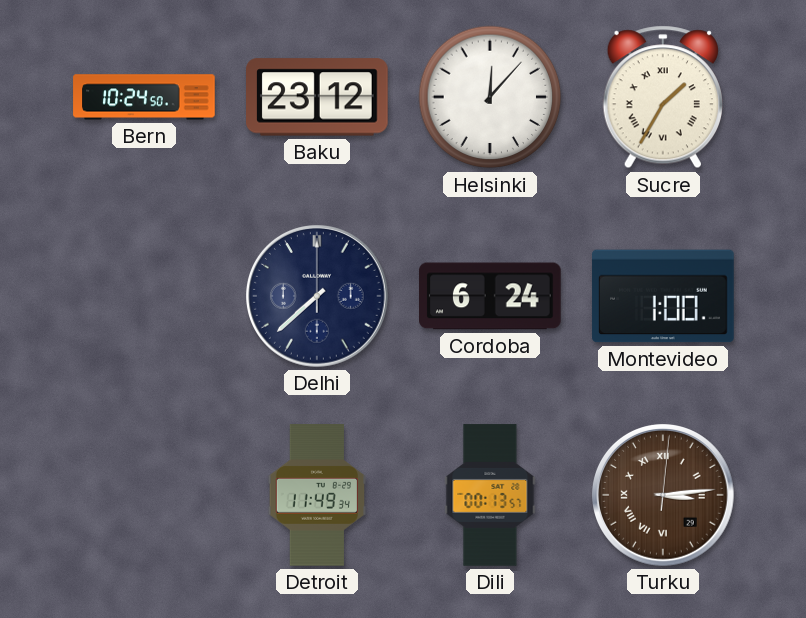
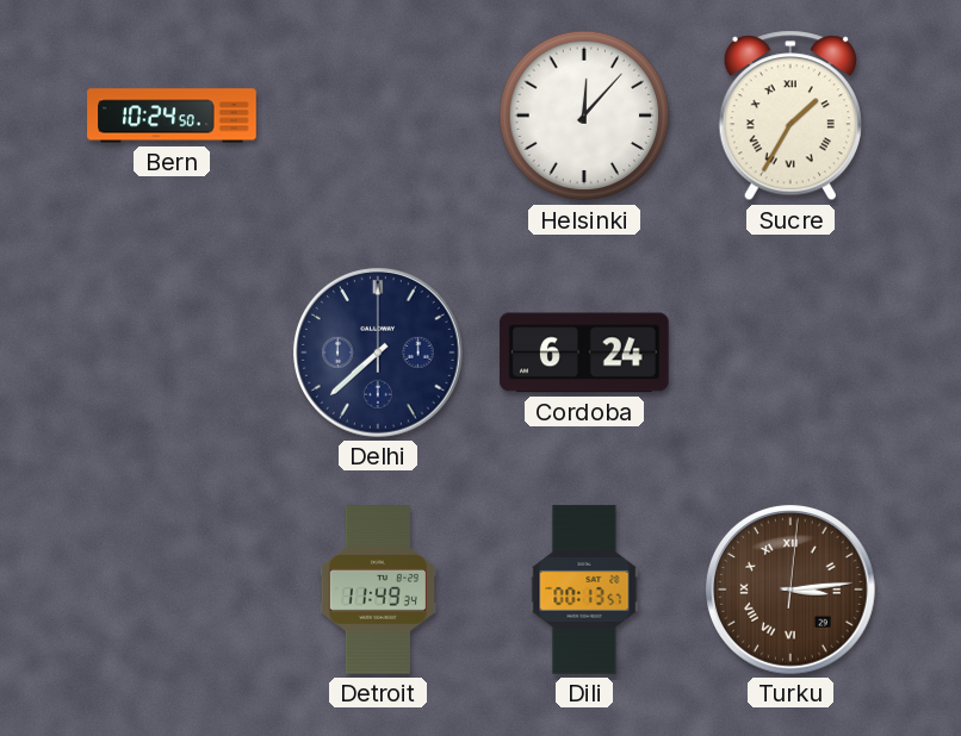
Baku: 23:12 -> none
Montevideo: 1:00 -> none
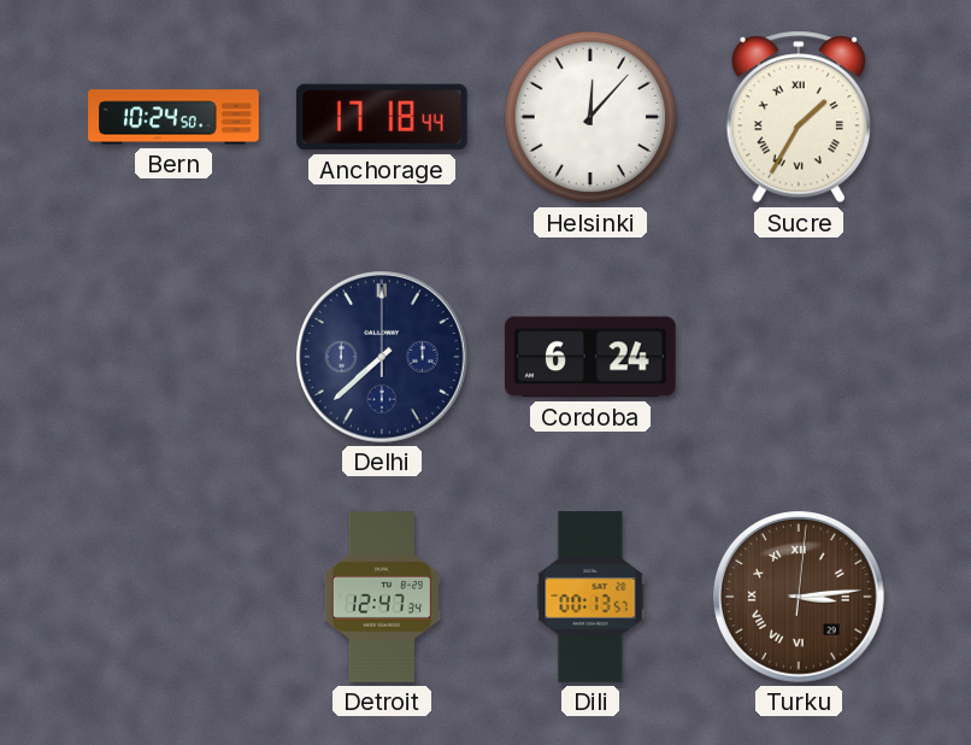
Anchorage: none -> 17:18
Detroit: 11:49 -> 12:47
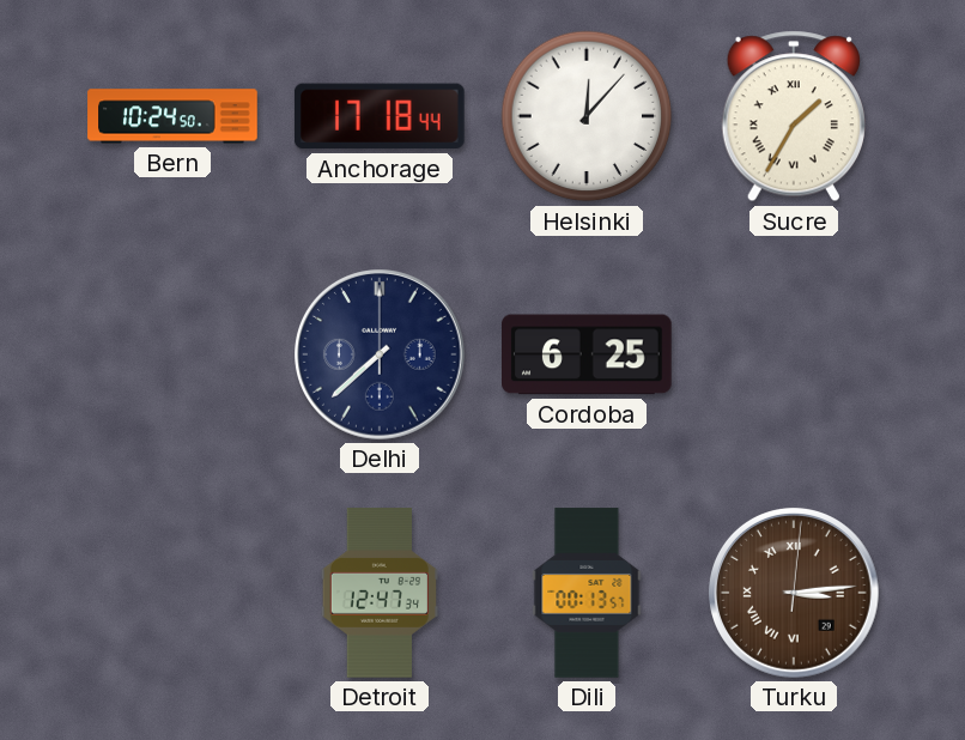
Cordoba: 6:24 -> 6:25
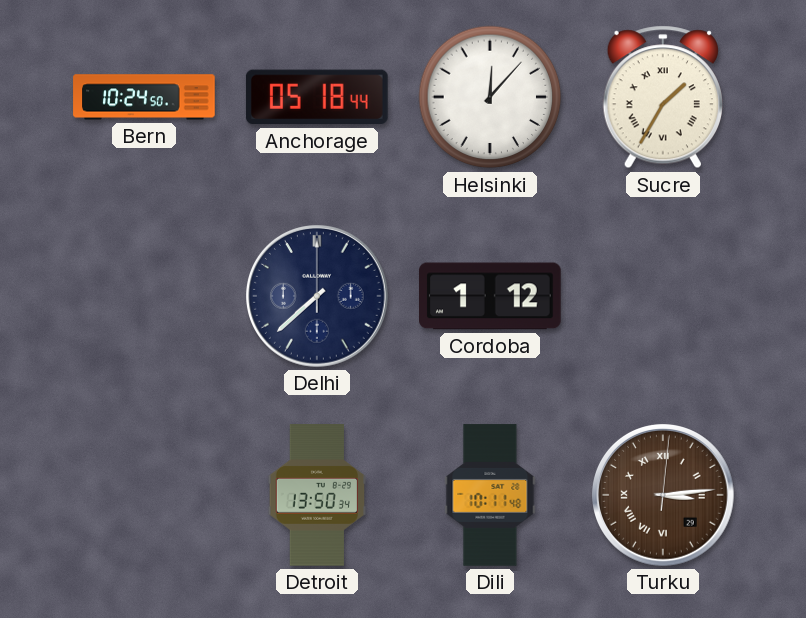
Anchorage: 17:18 -> 05:18
Cordoba: 6:25 -> 1:12
Detroit: 12:47 -> 13:50
Dili: 00:13 -> 10:11
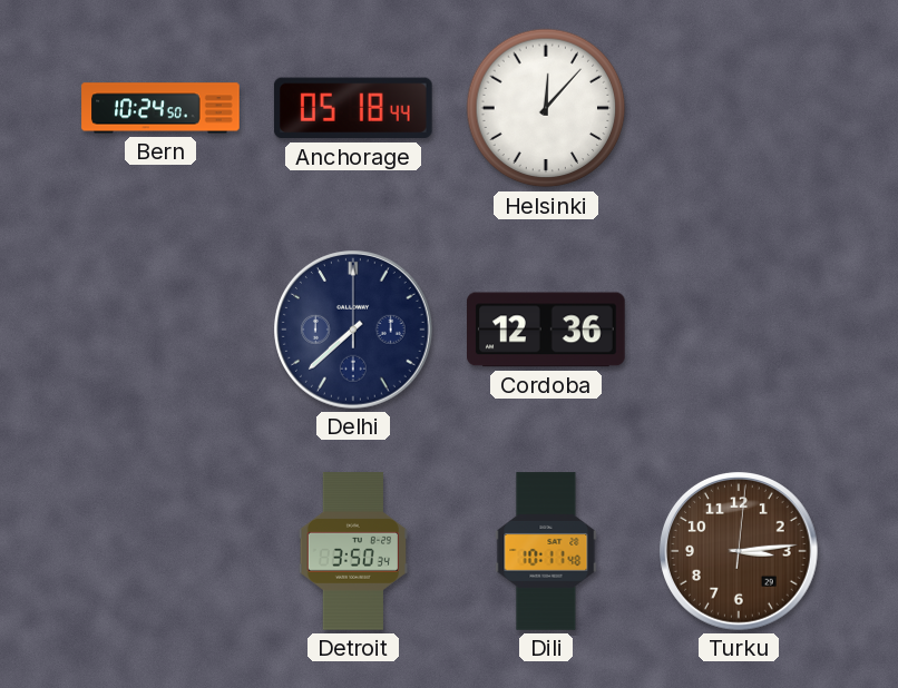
Sucre: 1:35 -> none
Cordoba: 1:12 -> 12:36
Detroit: 13:50 -> 3:50
Turku numerals: Roman -> Arabic
